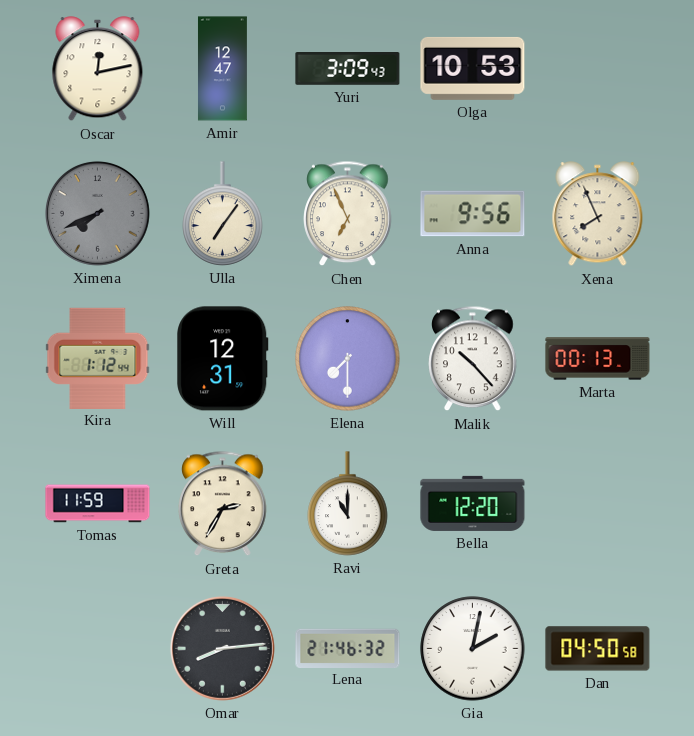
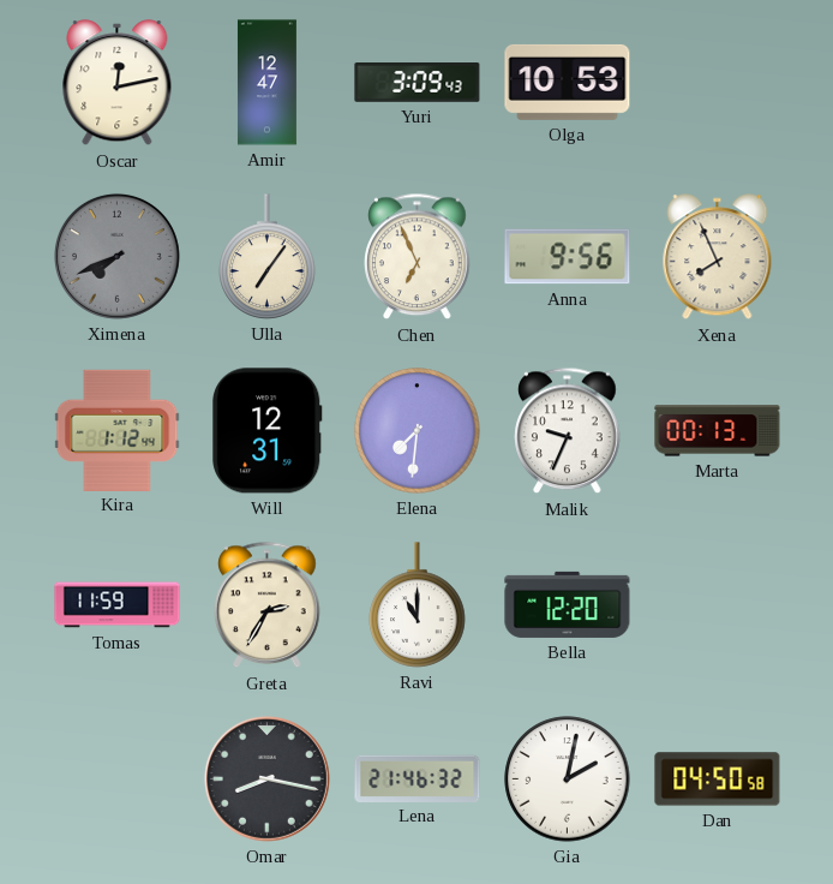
Elena: 7:30 -> 7:31
Malik: 10:23 -> 9:34
Omar: 8:14 -> 8:17
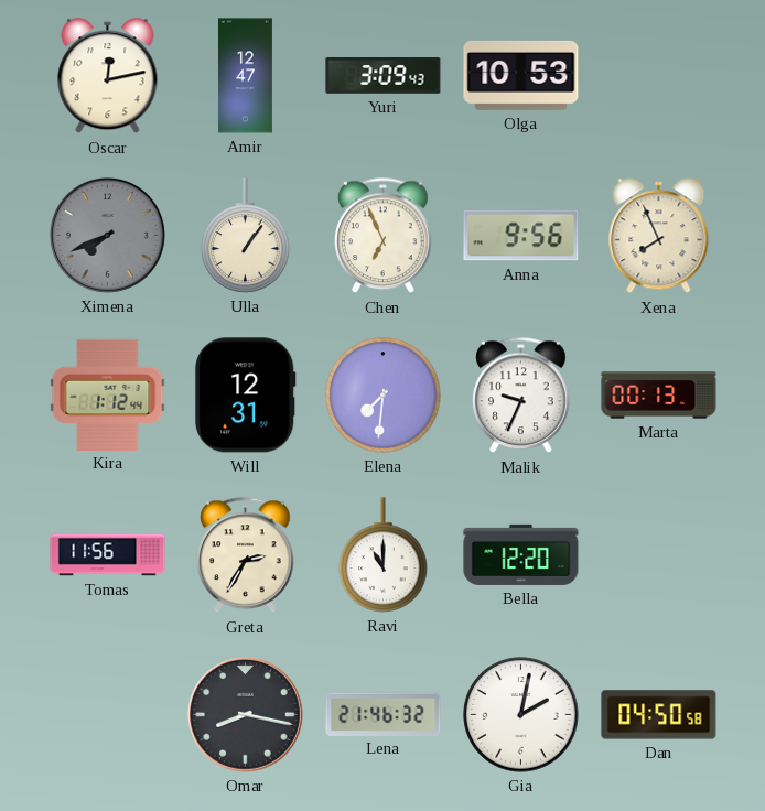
Ulla: 7:06 -> 1:06
Tomas: 11:59 -> 11:56
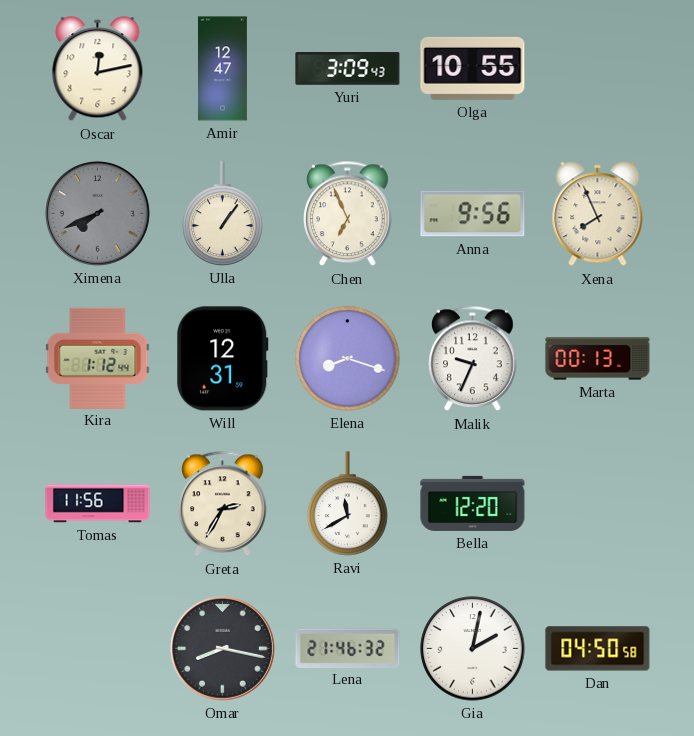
Olga: 10:53 -> 10:55
Elena: 7:31 -> 8:18
Ravi: 11:00 -> 11:40
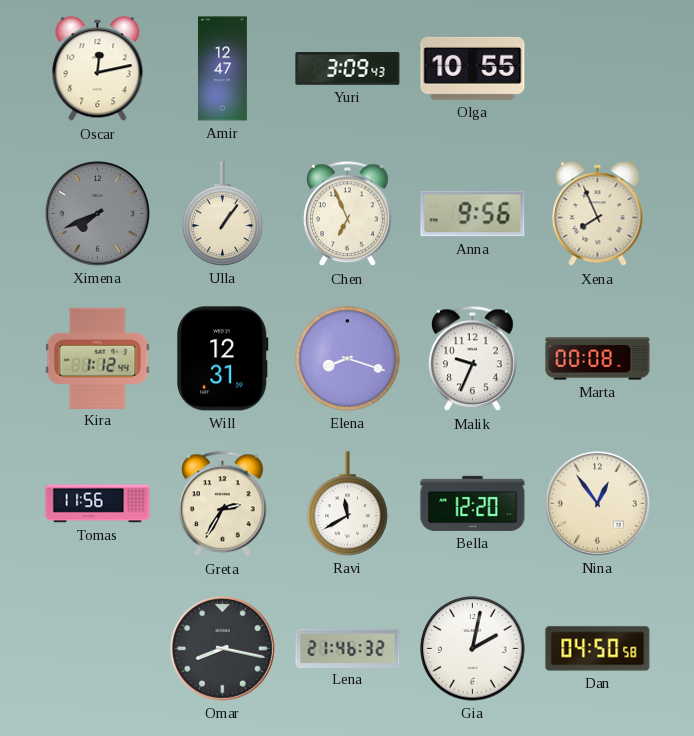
Marta: 00:13 -> 00:08
Nina: none -> 12:54
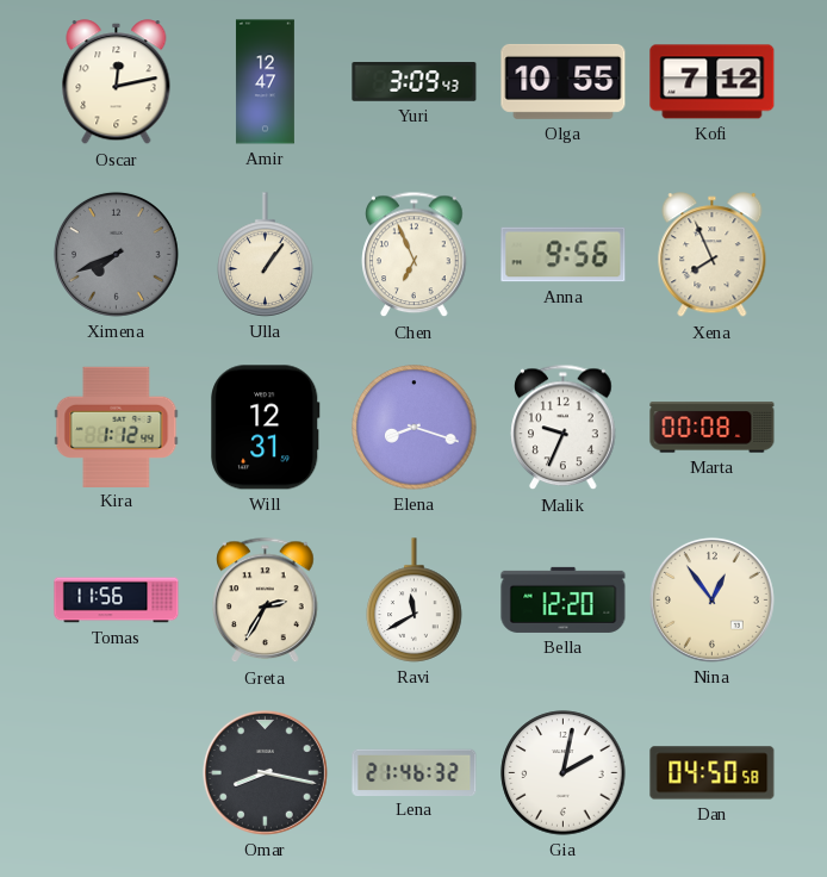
Kofi: none -> 7:12
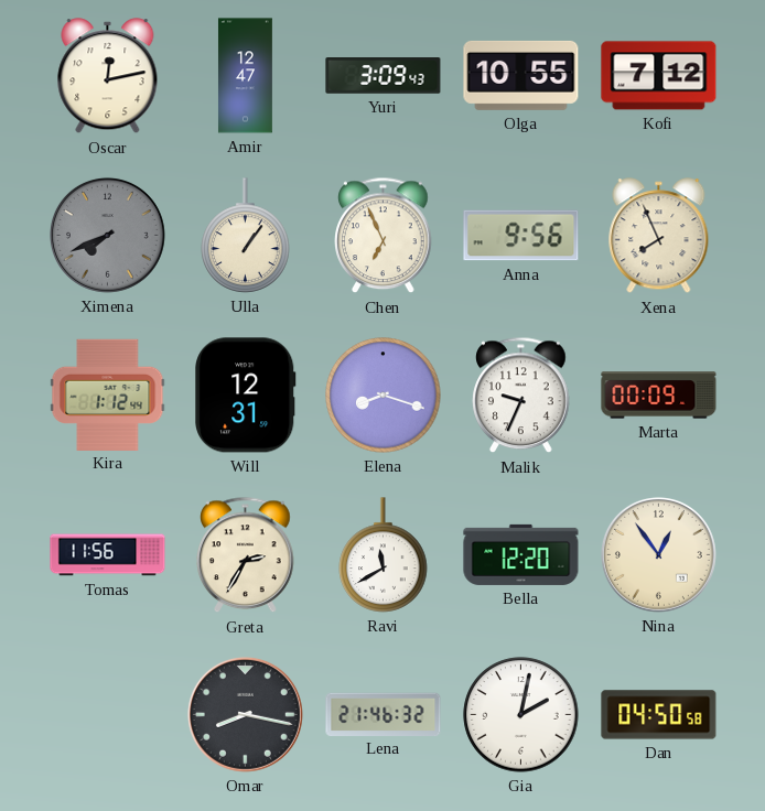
Marta: 00:08 -> 00:09
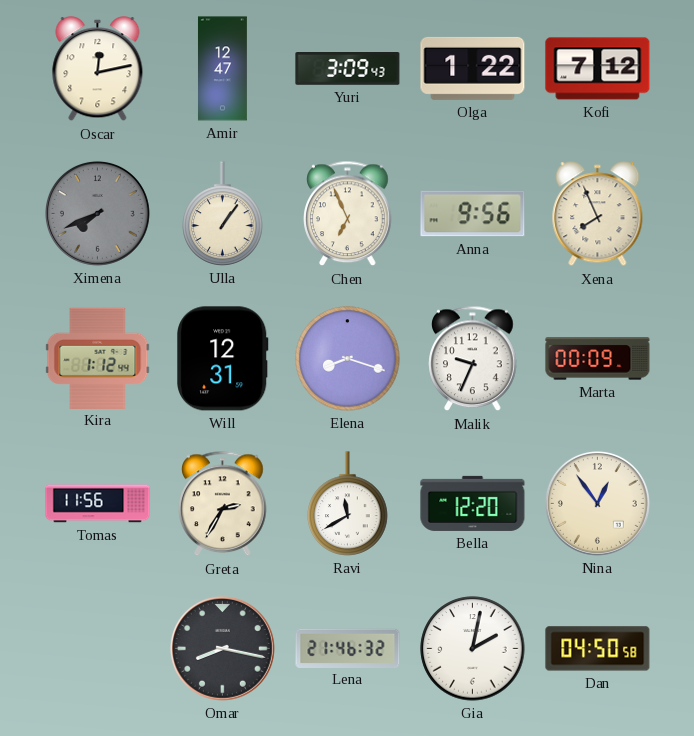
Olga: 10:55 -> 1:22
